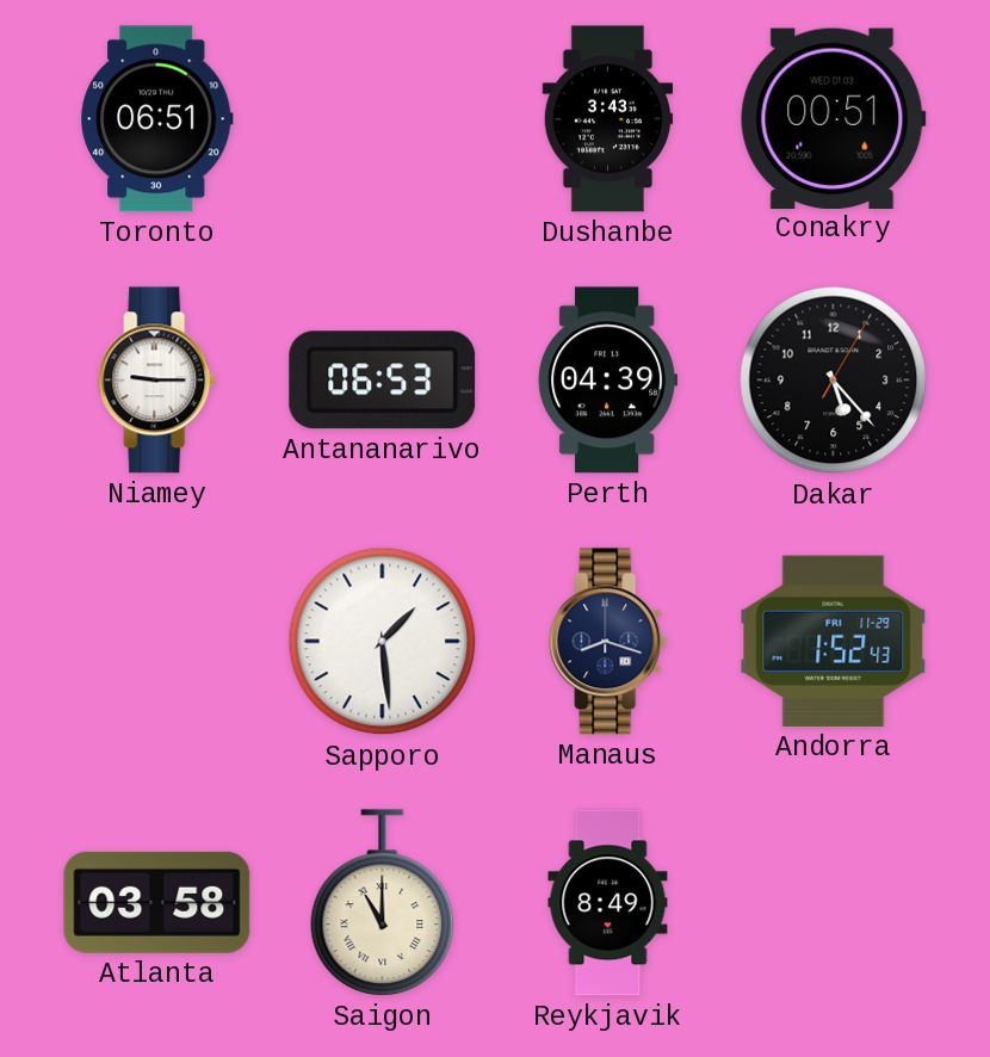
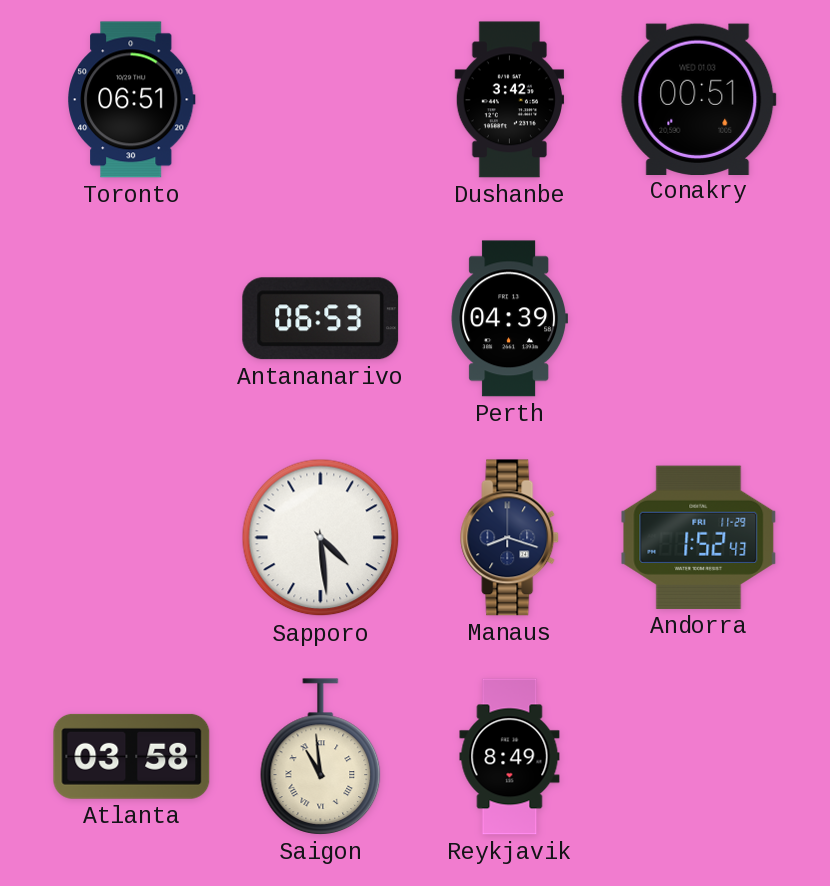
Dushanbe: 3:43 -> 3:42
Niamey: 9:15 -> none
Dakar: 5:23 -> none
Sapporo: 1:29 -> 4:29
Saigon: 11:00 -> 10:59
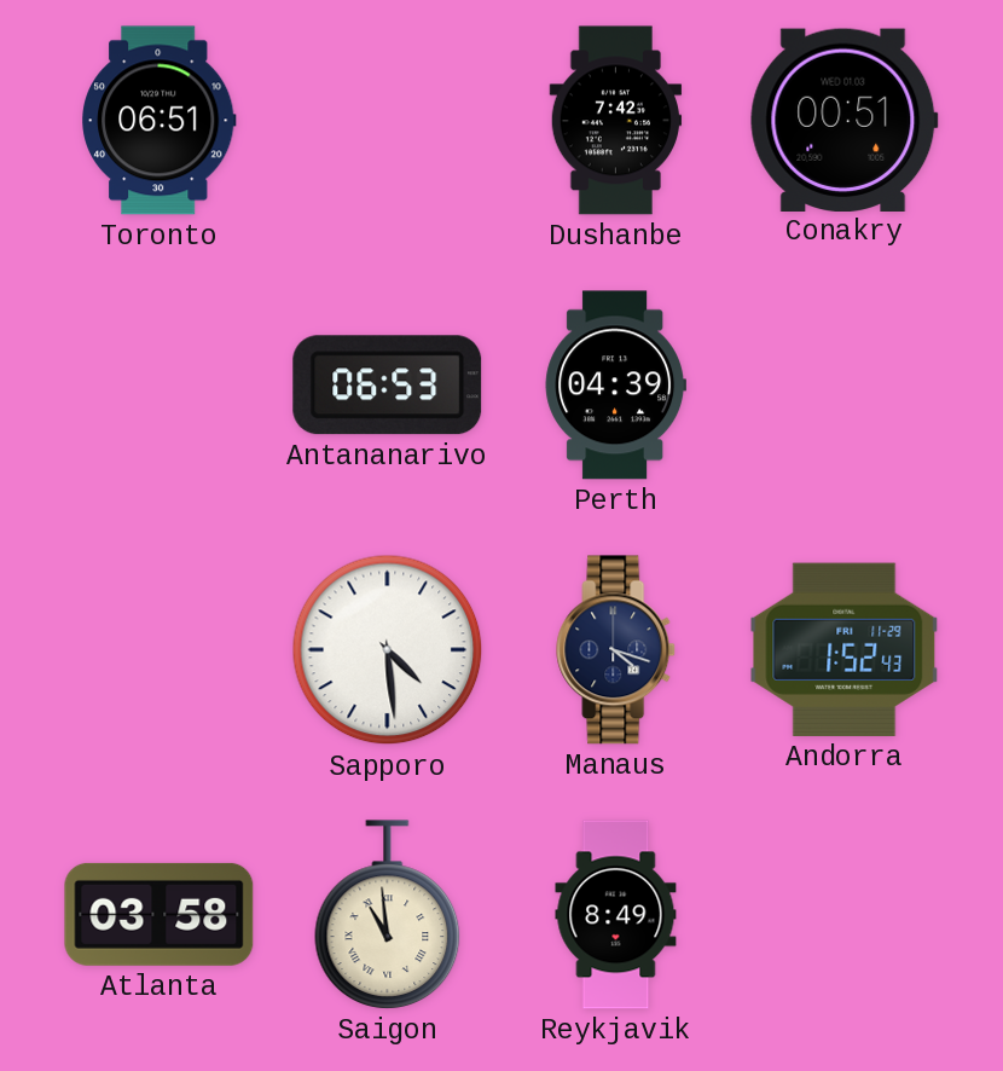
Dushanbe: 3:42 -> 7:42
Manaus: 8:18 -> 4:18
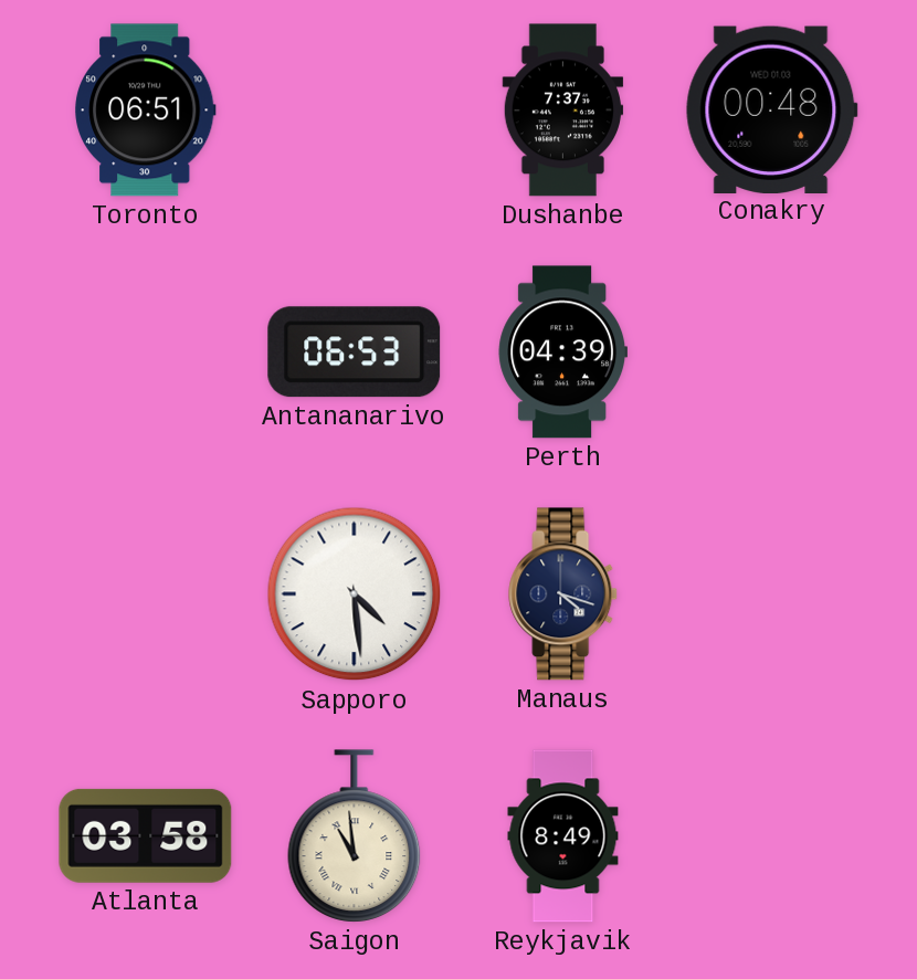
Dushanbe: 7:42 -> 7:37
Conakry: 00:51 -> 00:48
Andorra: 1:52 -> none
